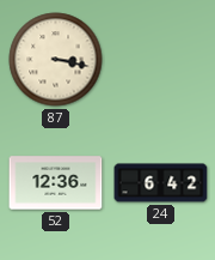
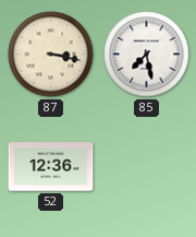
85: none -> 7:28
24: 6:42 -> none
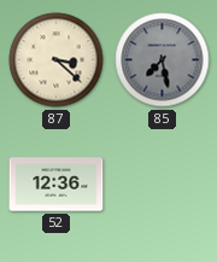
87: 3:17 -> 3:22
85 dial: white -> grey
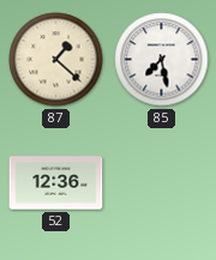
87: 3:22 -> 1:22
85 dial: grey -> white
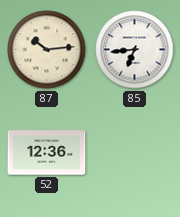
87: 1:22 -> 10:14
85: 7:28 -> 6:44
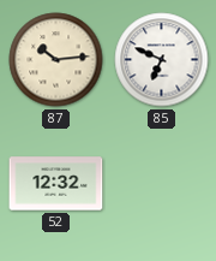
85: 6:44 -> 6:49
52: 12:36 -> 12:32
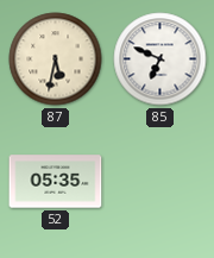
87: 10:14 -> 5:32
52: 12:32 -> 05:35
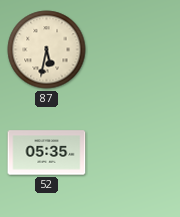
85: 6:49 -> none
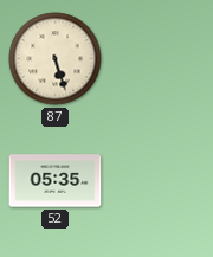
87: 5:32 -> 5:27
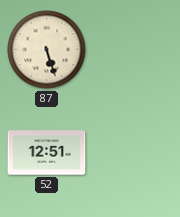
52: 05:35 -> 12:51
